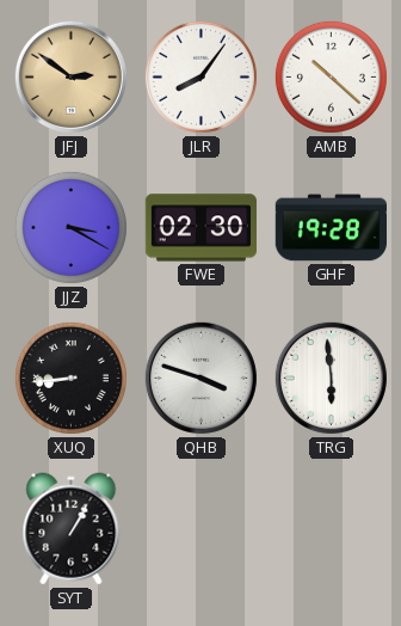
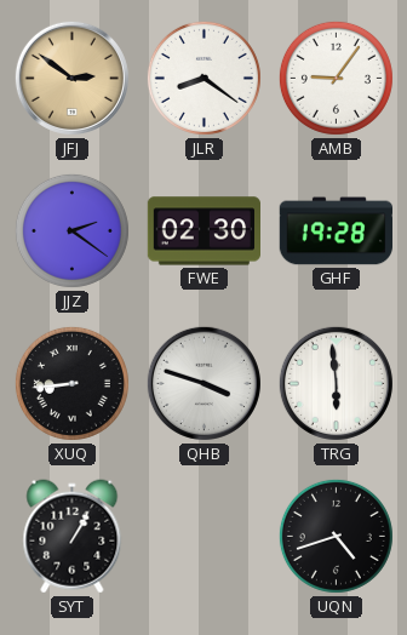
JLR: 8:06 -> 8:21
AMB: 10:22 -> 9:06
JJZ: 3:20 -> 2:21
UQN: none -> 4:42
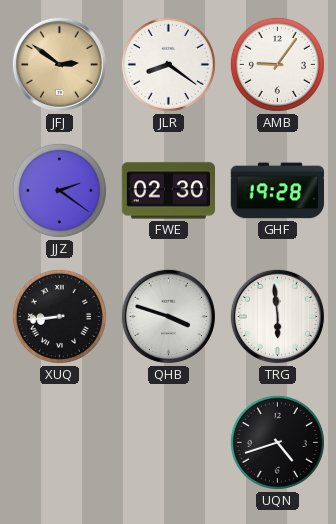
SYT: 1:05 -> none
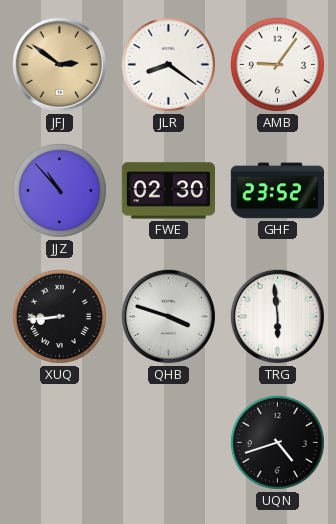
JJZ: 2:21 -> 10:53
GHF: 19:28 -> 23:52
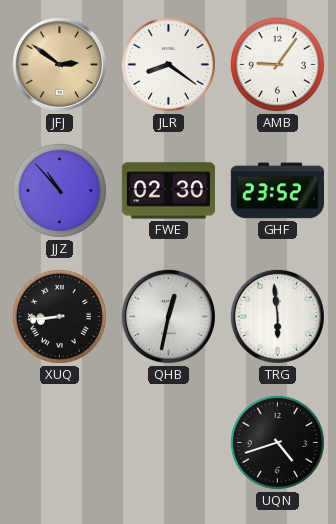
QHB: 3:48 -> 12:32
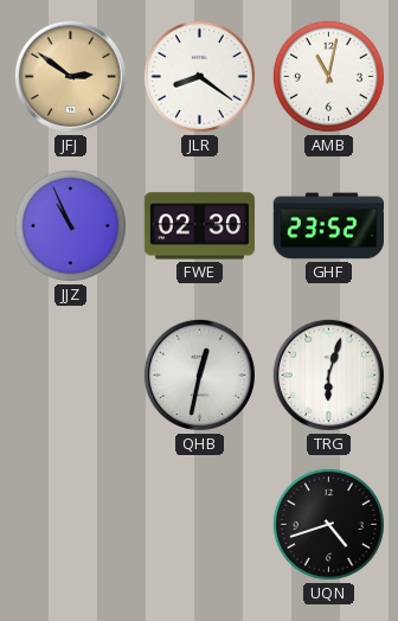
AMB: 9:06 -> 11:02
JJZ: 10:53 -> 10:56
XUQ: 8:44 -> none
TRG: 5:59 -> 6:03
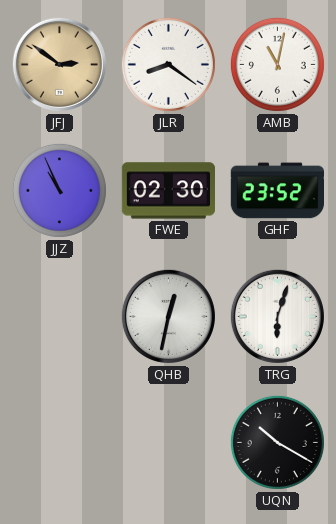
UQN: 4:42 -> 10:20
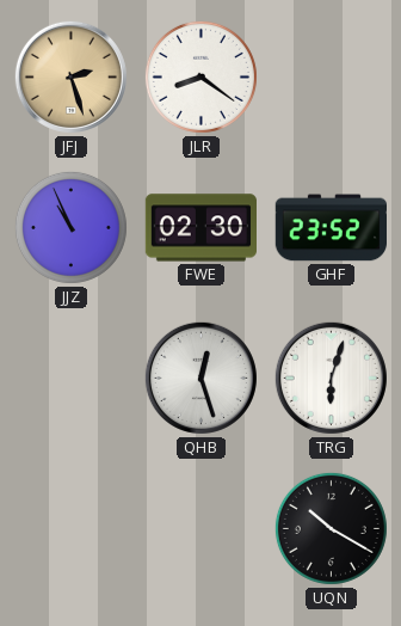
JFJ: 2:51 -> 2:27
AMB: 11:02 -> none
QHB: 12:32 -> 12:27
